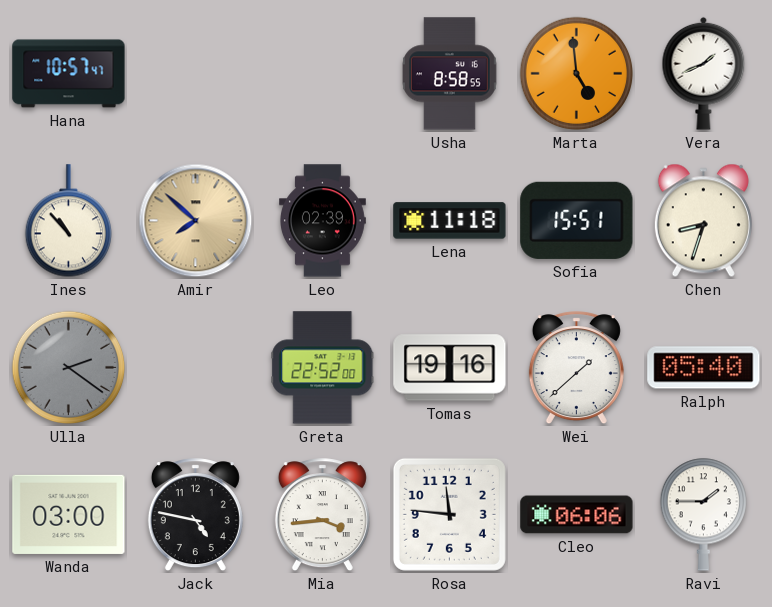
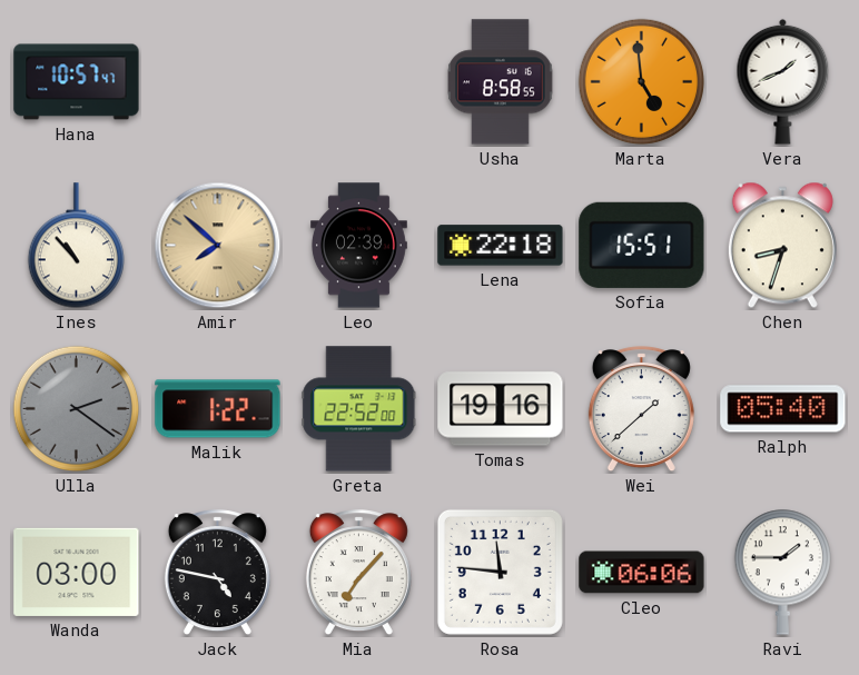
Lena: 11:18 -> 22:18
Malik: none -> 1:22
Mia: 3:44 -> 7:07
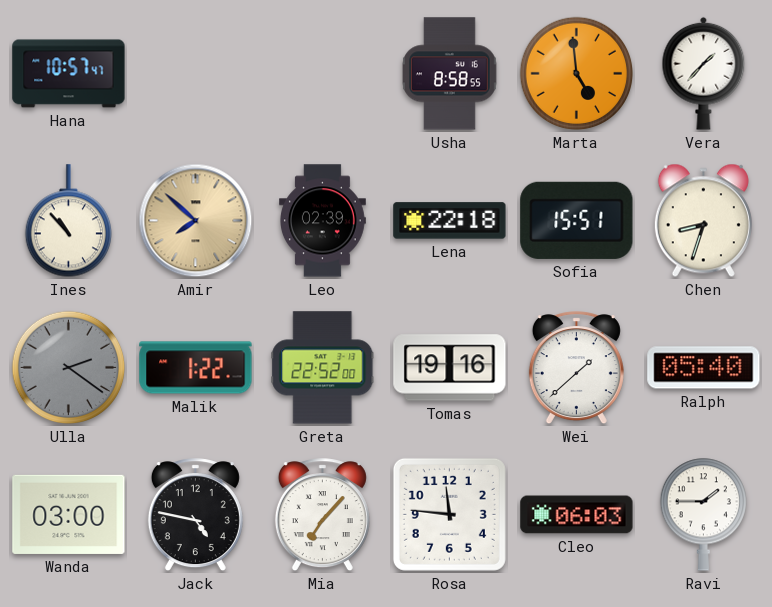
Vera: 1:41 -> 1:37
Cleo: 06:06 -> 06:03
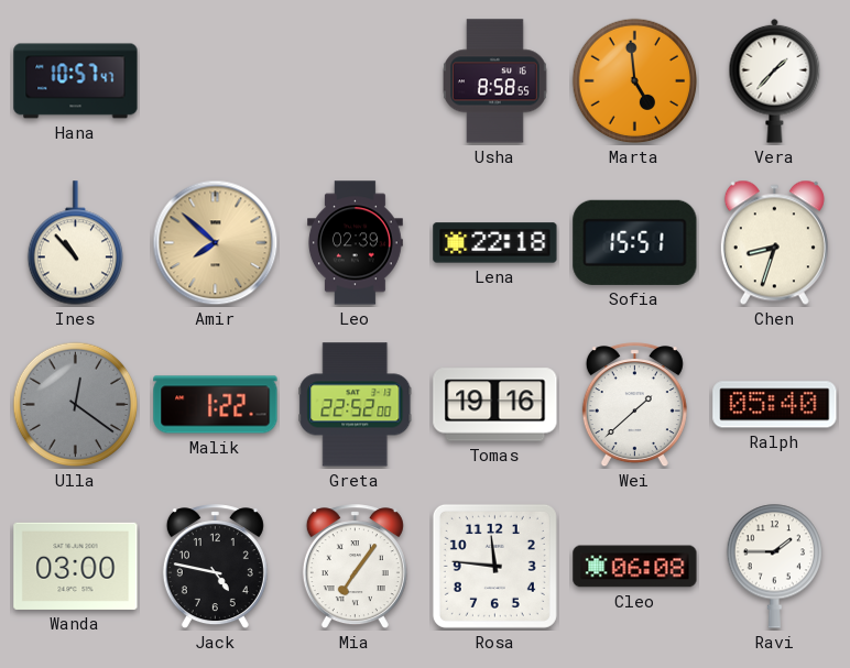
Ulla: 2:21 -> 12:21
Mia: 7:07 -> 7:06
Cleo: 06:03 -> 06:08
